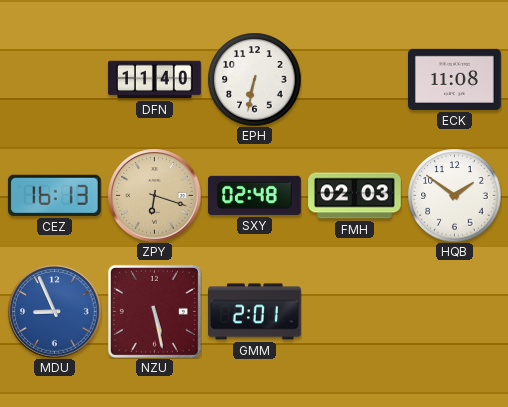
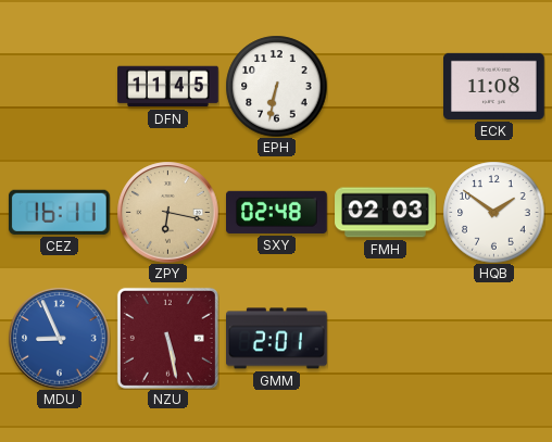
DFN: 11:40 -> 11:45
CEZ: 16:13 -> 16:11
ZPY: 6:18 -> 6:17
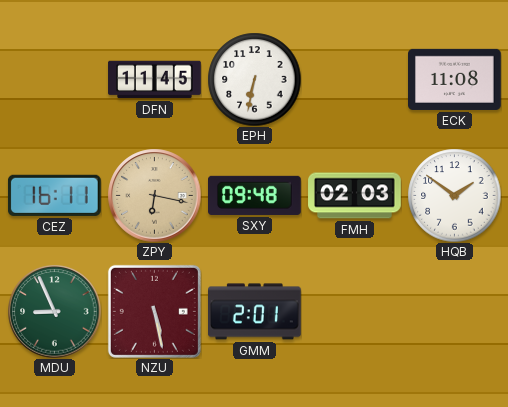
SXY: 02:48 -> 09:48
MDU dial: blue -> green
